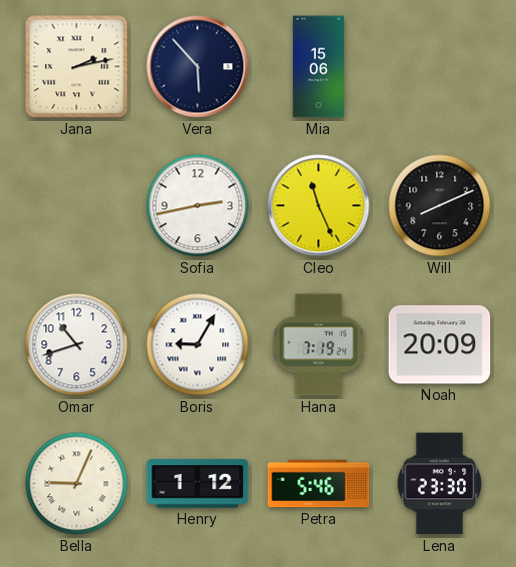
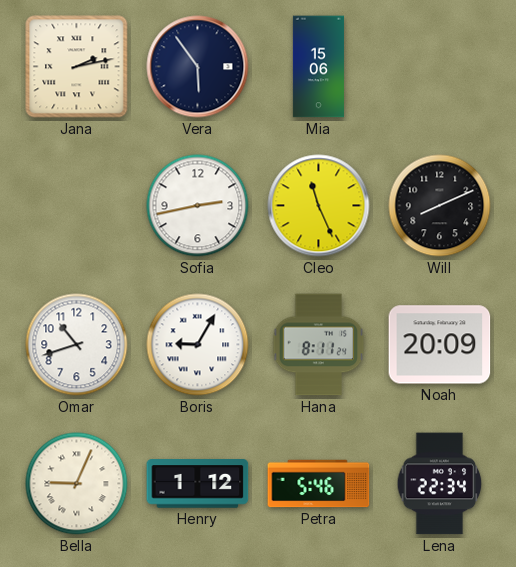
Vera: 5:53 -> 5:54
Hana: 7:19 -> 8:11
Lena: 23:30 -> 22:34
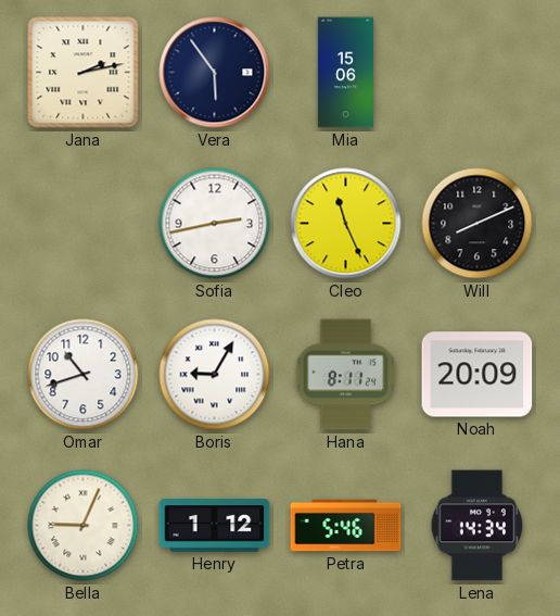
Lena: 22:34 -> 14:34
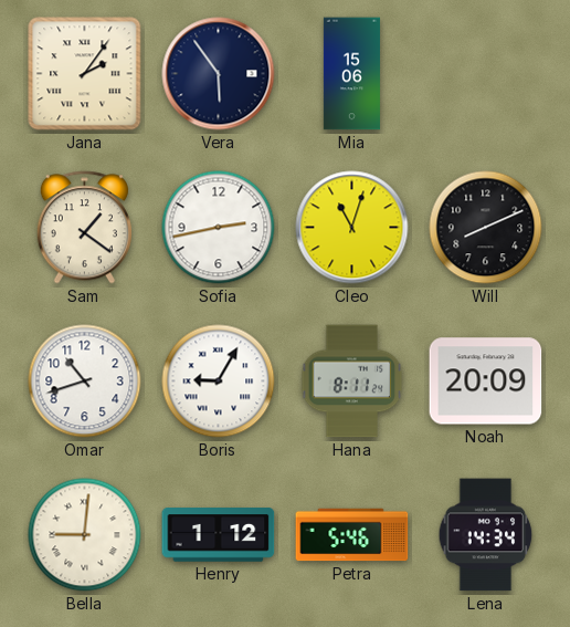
Jana: 2:13 -> 2:06
Sam: none -> 1:21
Cleo: 11:26 -> 11:03
Bella: 9:04 -> 9:01
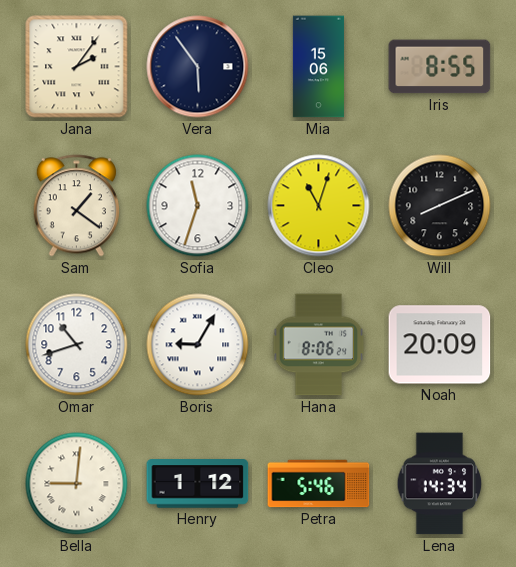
Iris: none -> 8:55
Sofia: 2:43 -> 11:33
Hana: 8:11 -> 8:06
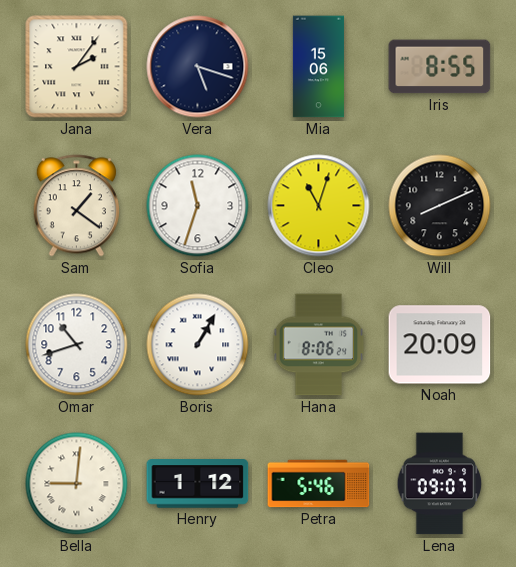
Vera: 5:54 -> 5:18
Boris: 9:05 -> 1:05
Lena: 14:34 -> 09:07
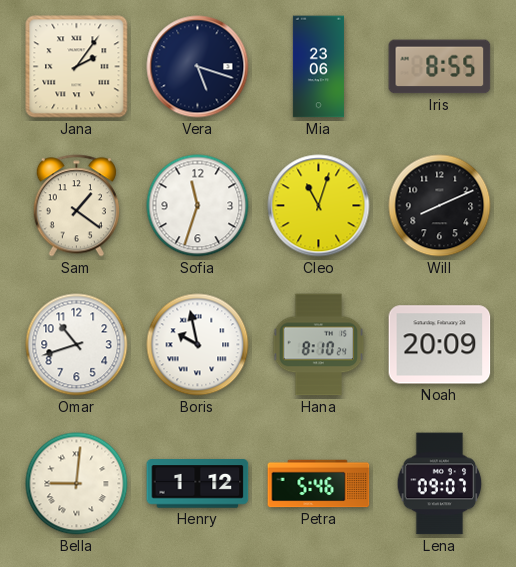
Mia: 15:06 -> 23:06
Boris: 1:05 -> 9:58
Hana: 8:06 -> 8:10
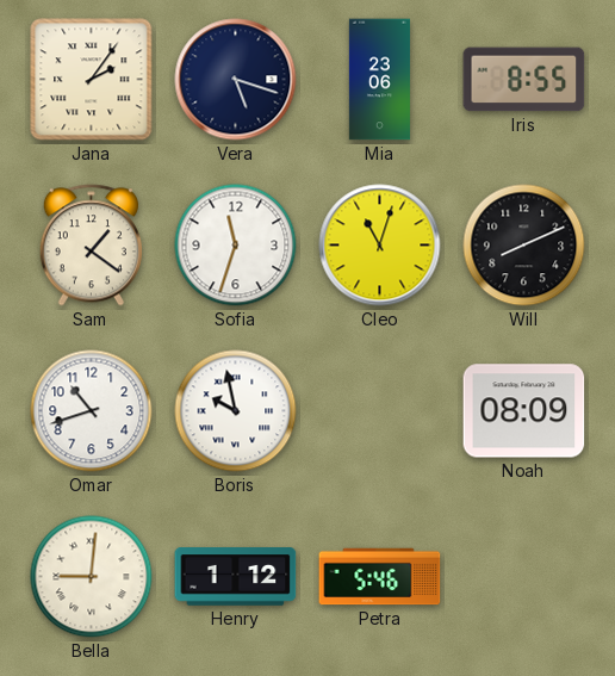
Hana: 8:10 -> none
Noah: 20:09 -> 08:09
Lena: 09:07 -> none
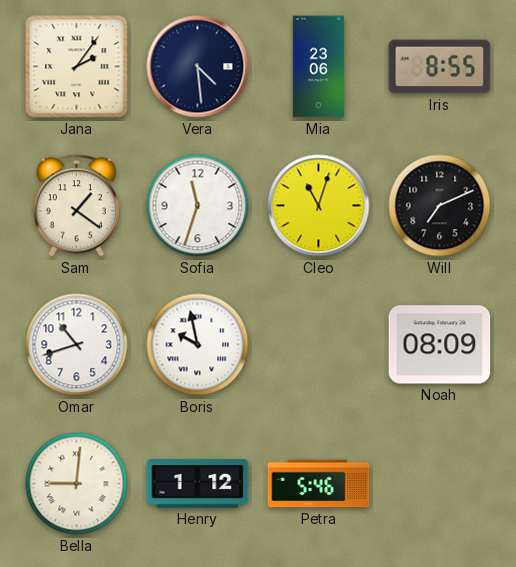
Vera: 5:18 -> 4:29
Will: 8:11 -> 7:11
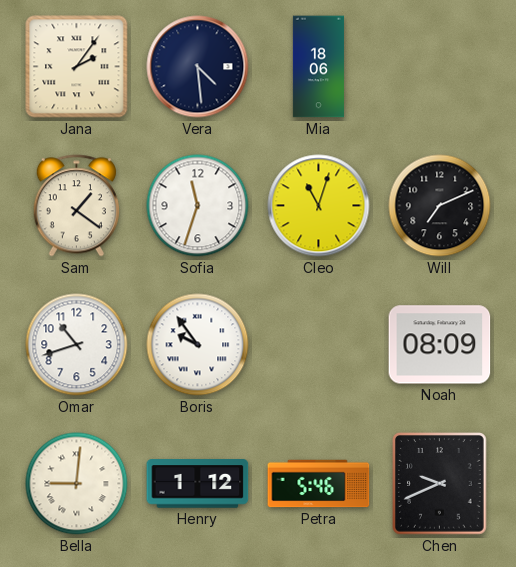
Mia: 23:06 -> 18:06
Iris: 8:55 -> none
Boris: 9:58 -> 9:54
Chen: none -> 9:41
